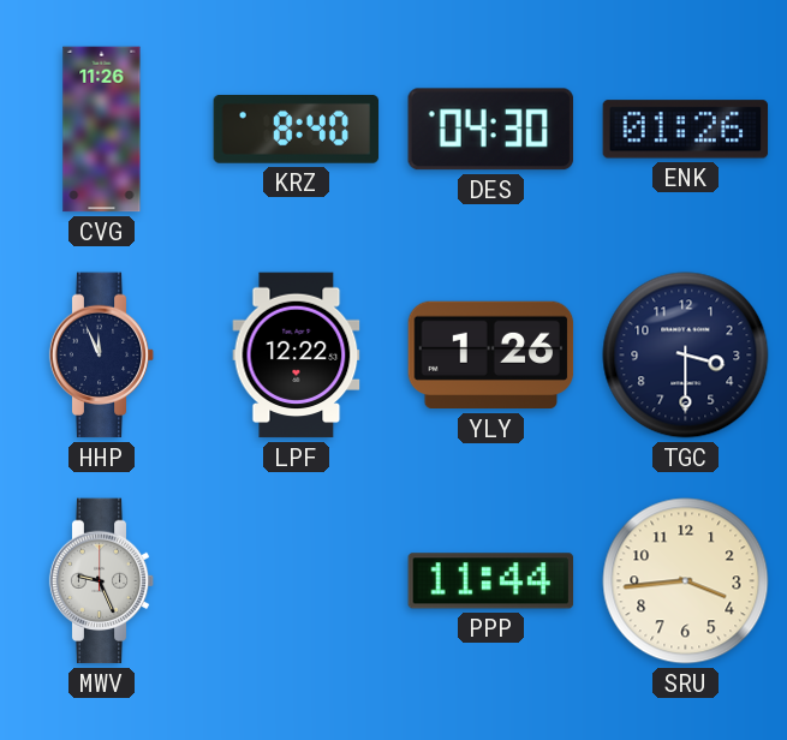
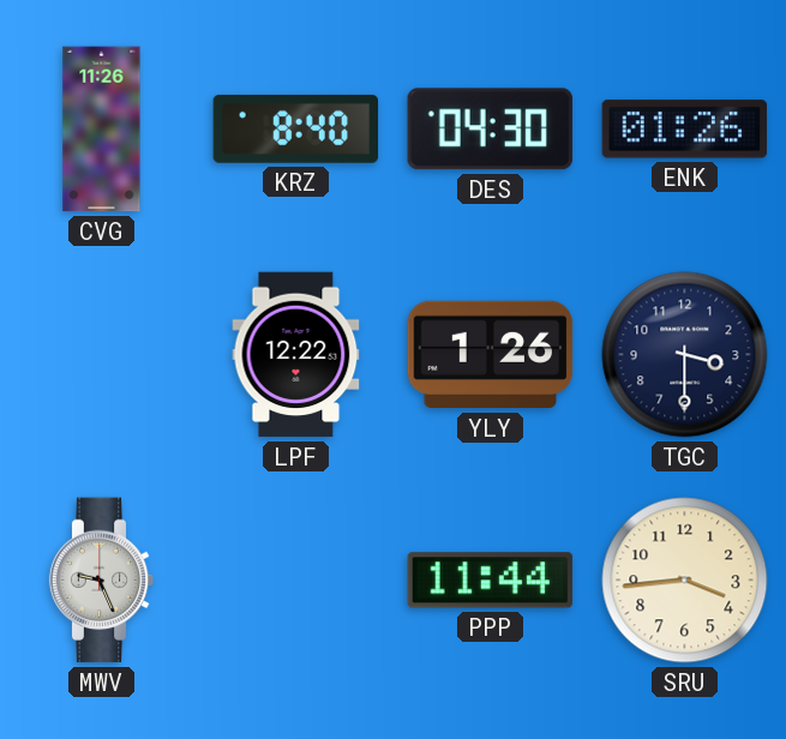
HHP: 11:56 -> none
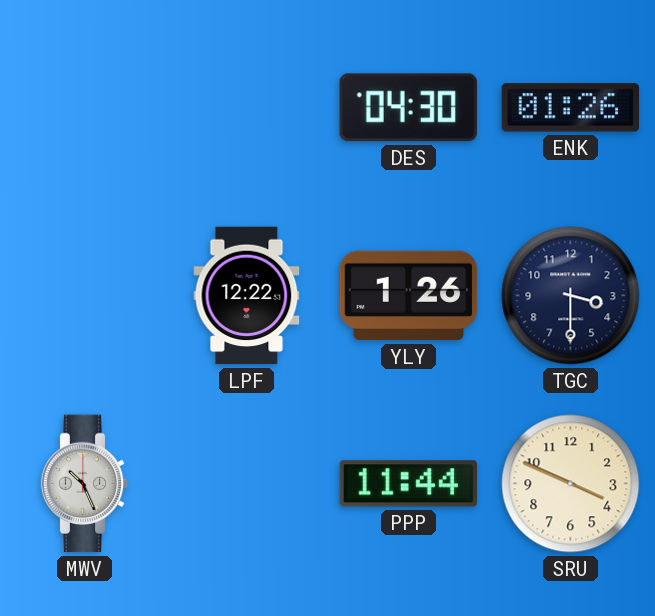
CVG: 11:26 -> none
KRZ: 8:40 -> none
MWV: 9:26 -> 10:26
SRU: 3:44 -> 3:49
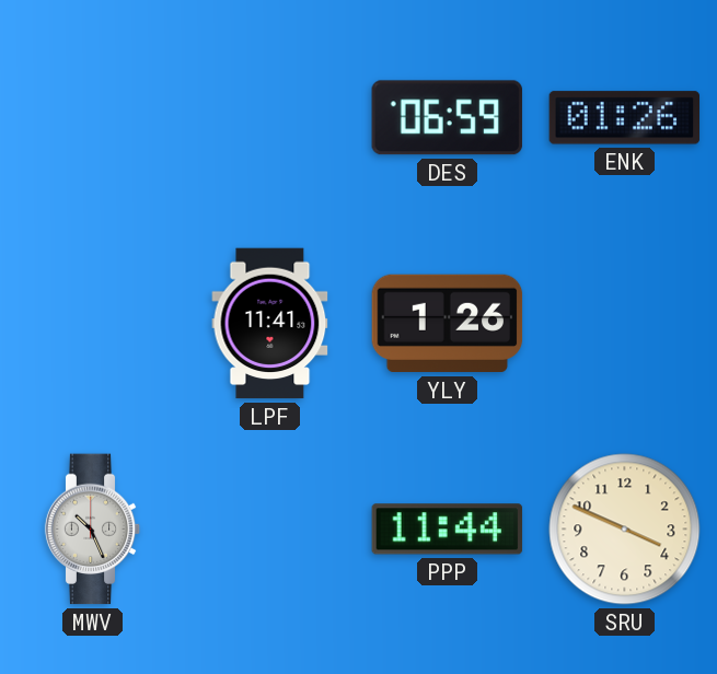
DES: 04:30 -> 06:59
LPF: 12:22 -> 11:41
TGC: 3:30 -> none
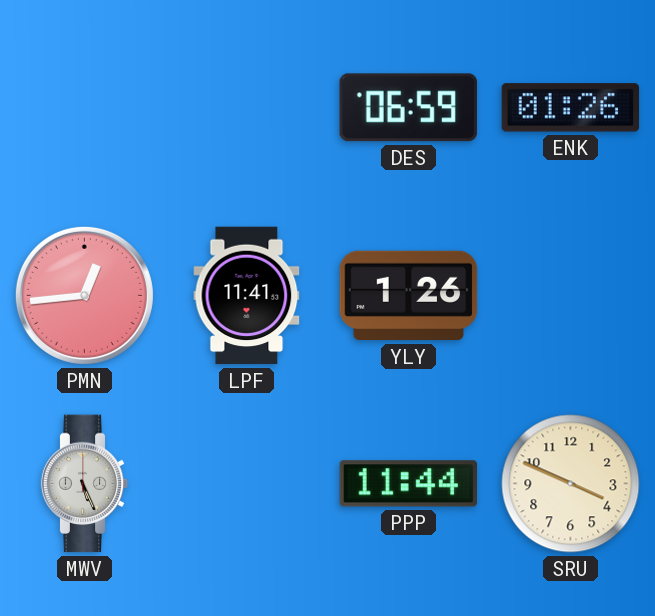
PMN: none -> 12:44
MWV: 10:26 -> 5:26
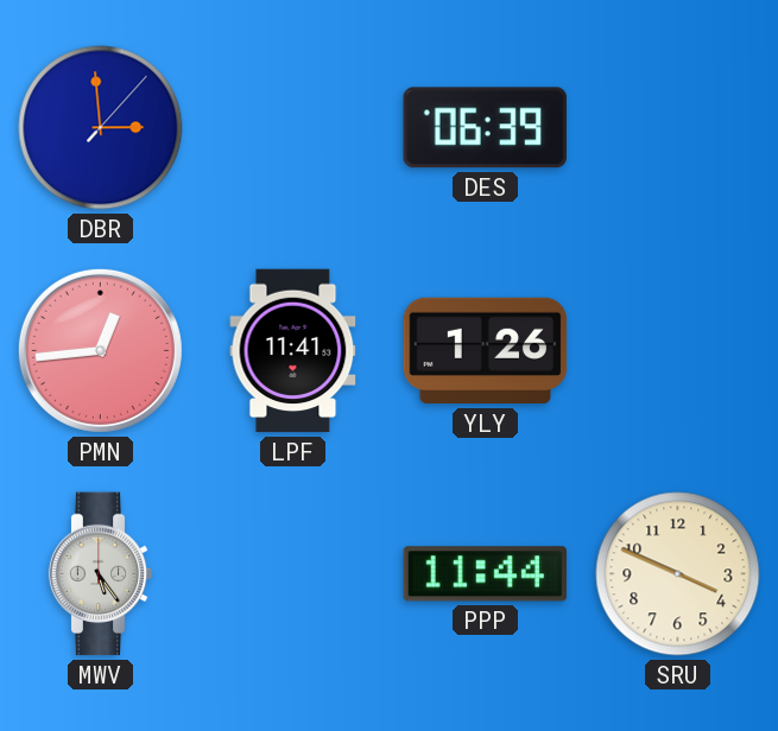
DBR: none -> 2:59
DES: 06:59 -> 06:39
ENK: 01:26 -> none
MWV: 5:26 -> 5:24
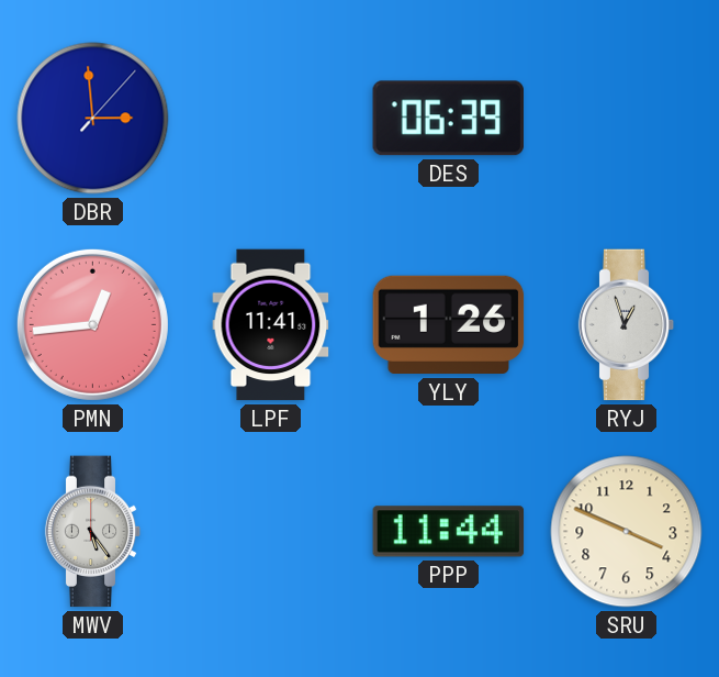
RYJ: none -> 12:57
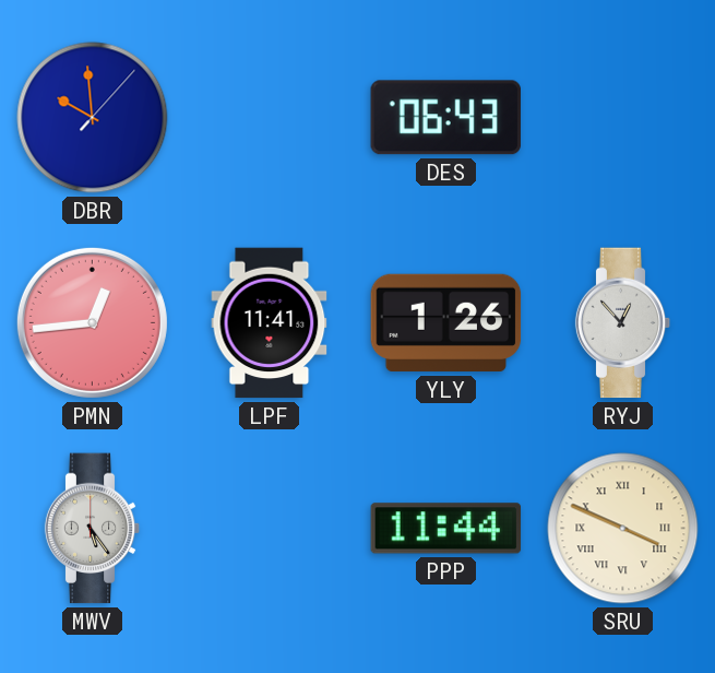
DBR: 2:59 -> 9:59
DES: 06:39 -> 06:43
RYJ: 12:57 -> 12:53
SRU numerals: Arabic -> Roman
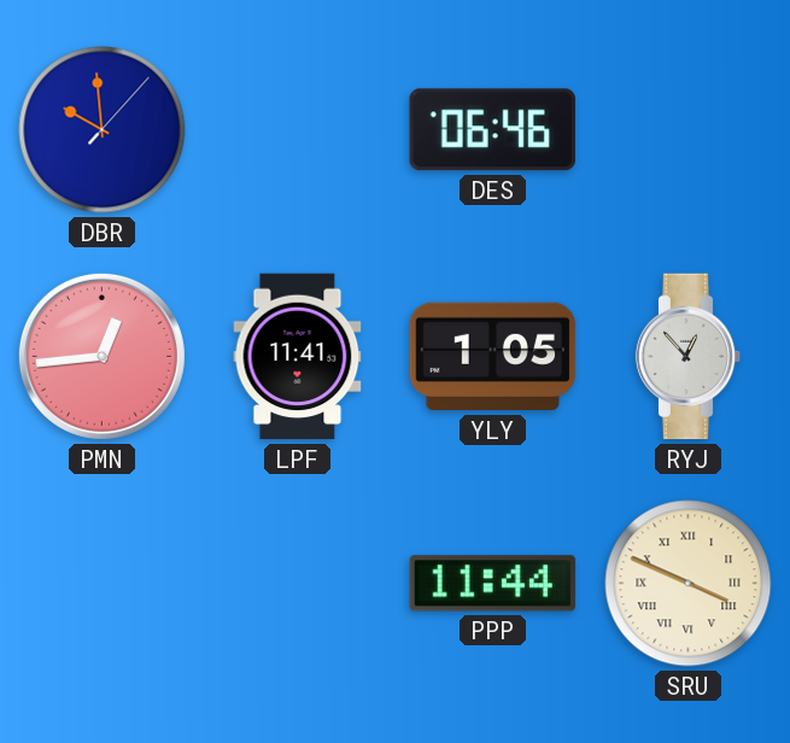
DES: 06:43 -> 06:46
YLY: 1:26 -> 1:05
MWV: 5:24 -> none
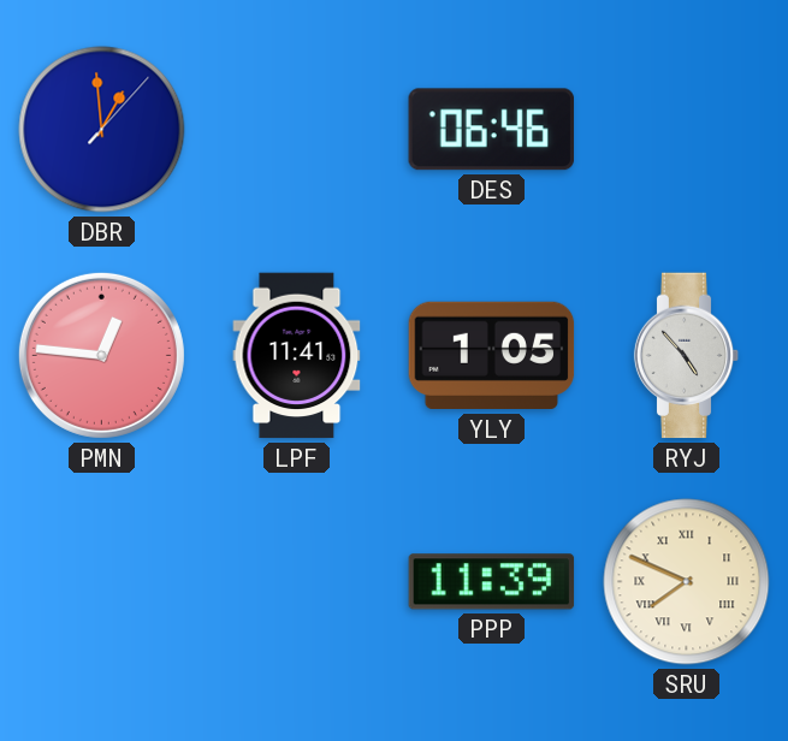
DBR: 9:59 -> 12:59
PMN: 12:44 -> 12:46
RYJ: 12:53 -> 4:53
PPP: 11:44 -> 11:39
SRU: 3:49 -> 7:49
